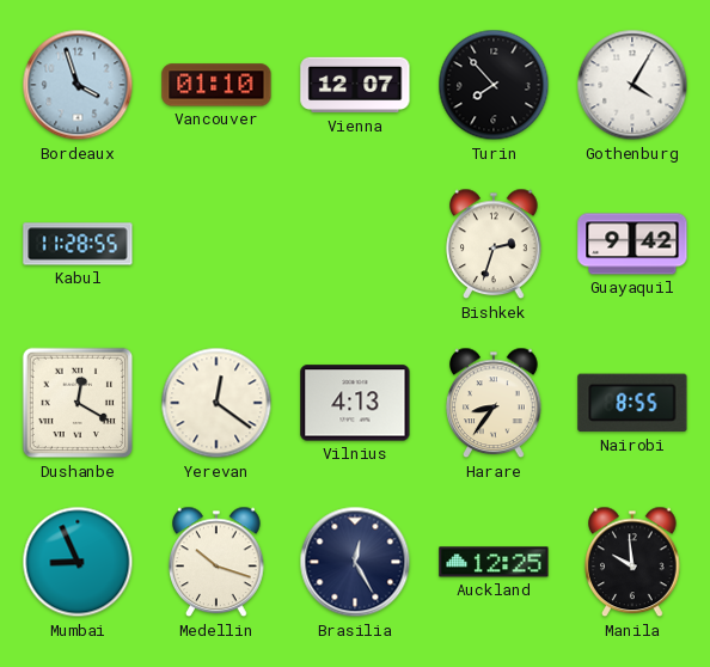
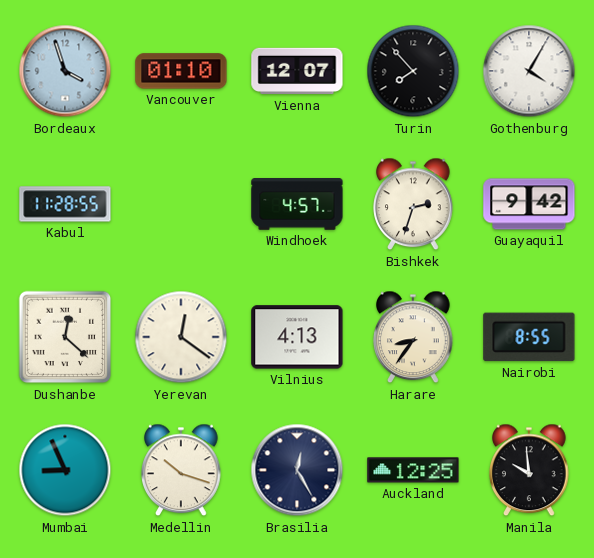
Windhoek: none -> 4:57
Dushanbe: 12:20 -> 12:22
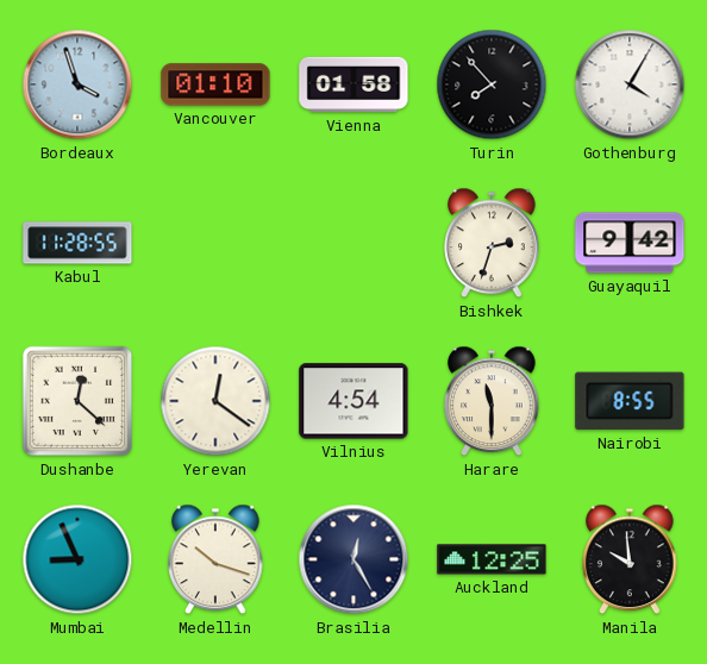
Vienna: 12:07 -> 01:58
Windhoek: 4:57 -> none
Vilnius: 4:13 -> 4:54
Harare: 8:36 -> 11:30
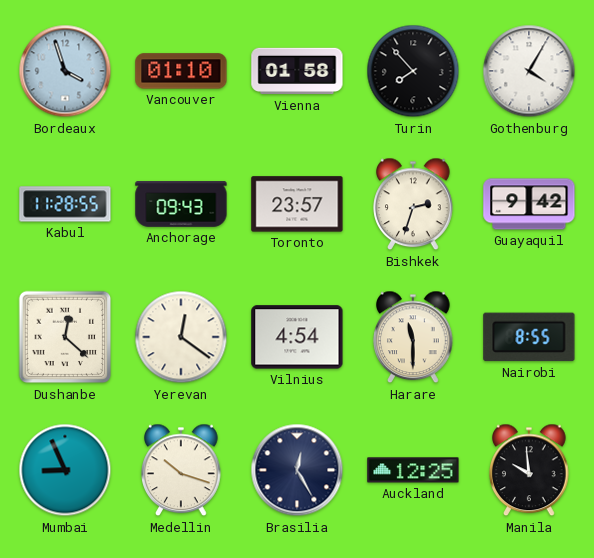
Anchorage: none -> 09:43
Toronto: none -> 23:57
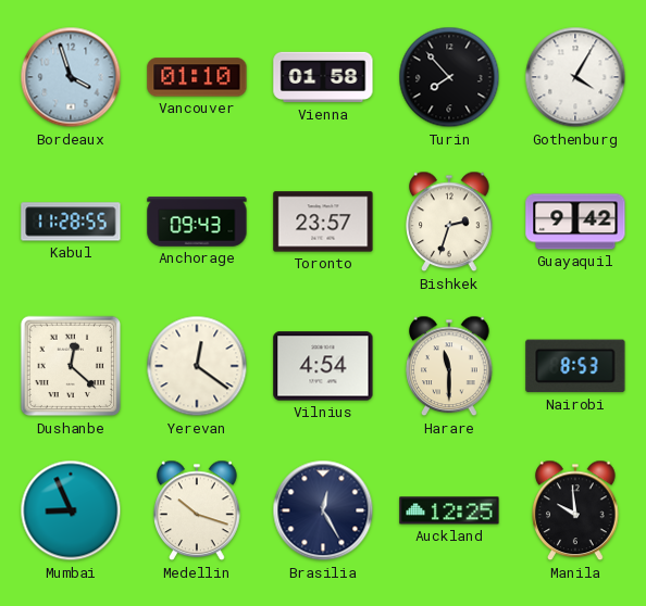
Nairobi: 8:55 -> 8:53
